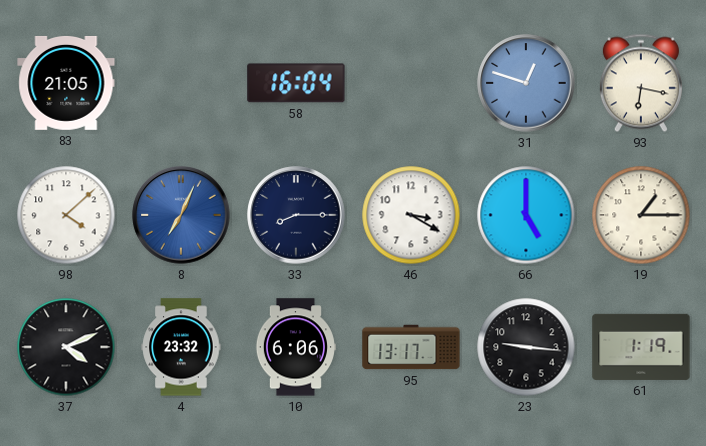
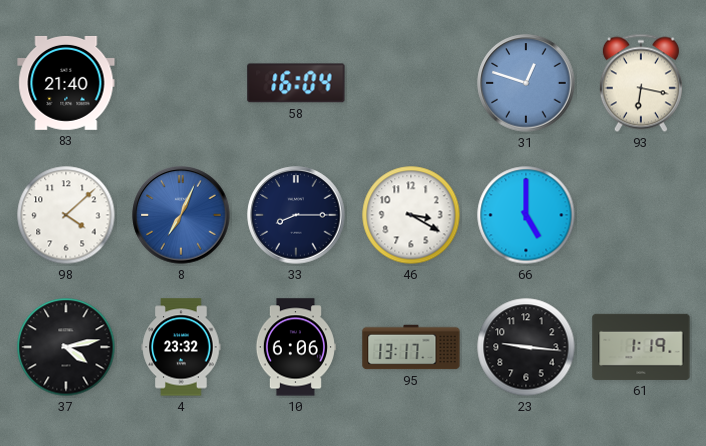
83: 21:05 -> 21:40
19: 1:15 -> none
37: 4:11 -> 4:13
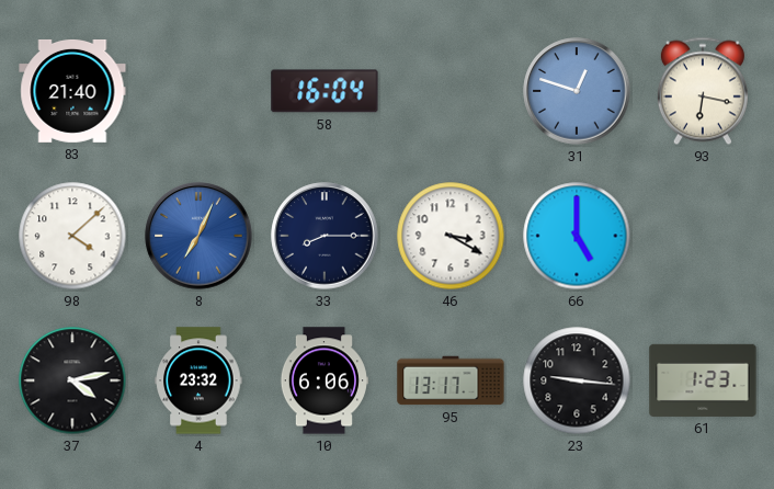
61: 1:19 -> 1:23
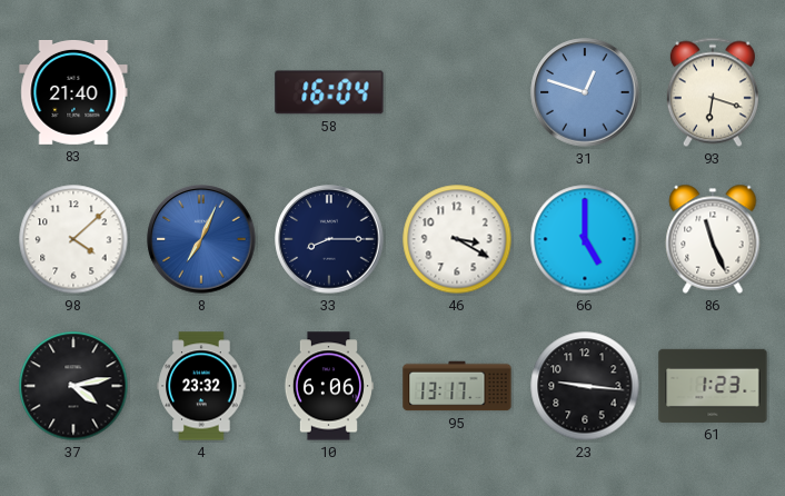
93: 6:17 -> 6:18
86: none -> 11:26
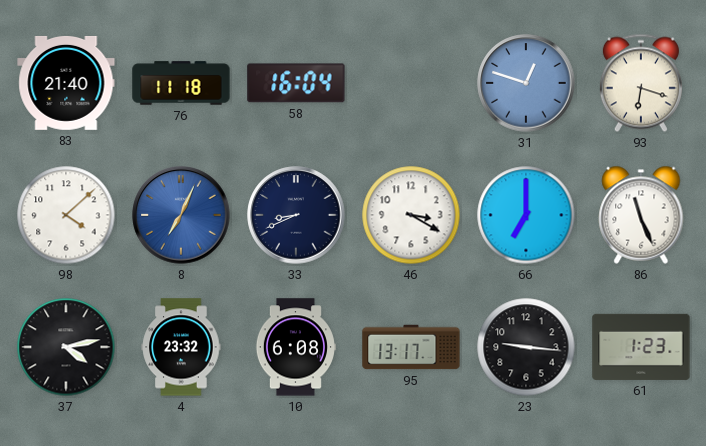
76: none -> 11:18
33: 8:15 -> 8:41
66: 5:00 -> 7:00
10: 6:06 -> 6:08
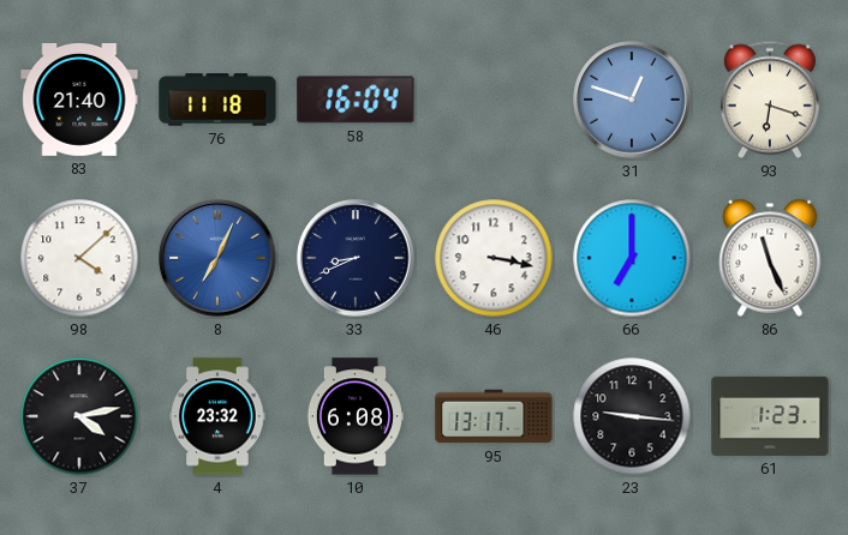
46: 3:20 -> 3:17
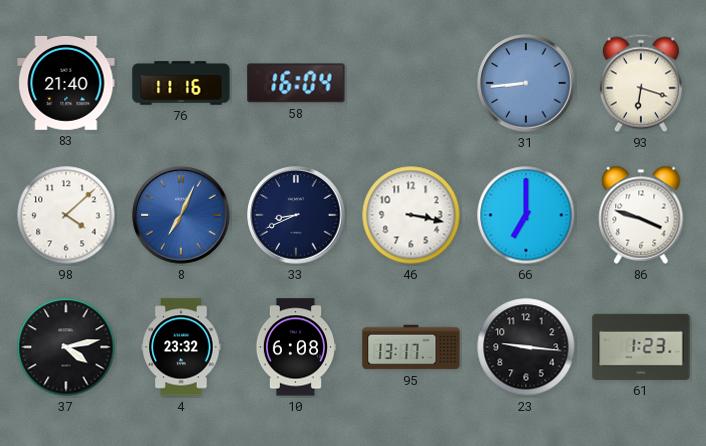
76: 11:18 -> 11:16
31: 12:48 -> 8:44
86: 11:26 -> 3:48
